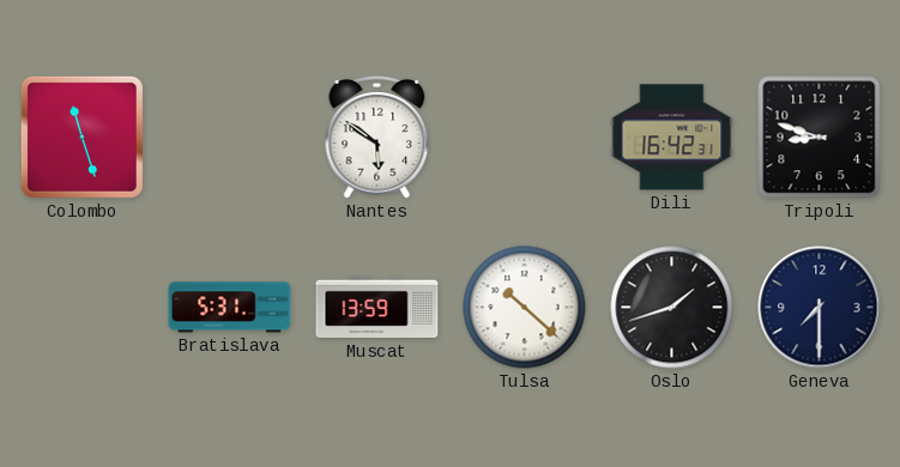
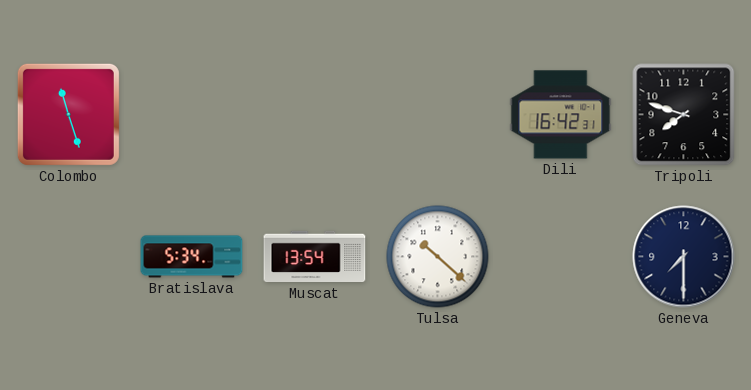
Nantes: 5:51 -> none
Tripoli: 8:48 -> 7:48
Bratislava: 5:31 -> 5:34
Muscat: 13:59 -> 13:54
Oslo: 1:42 -> none
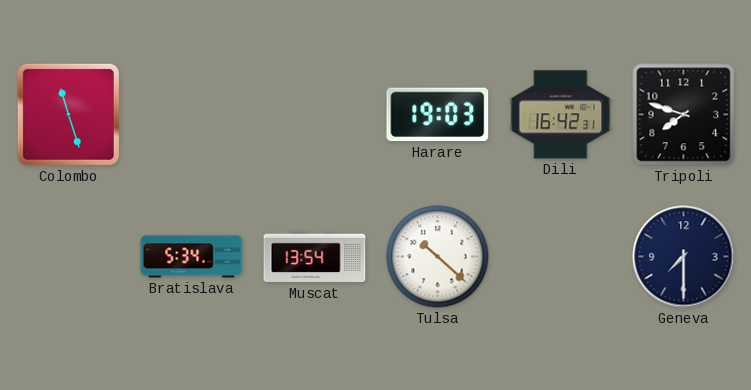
Harare: none -> 19:03
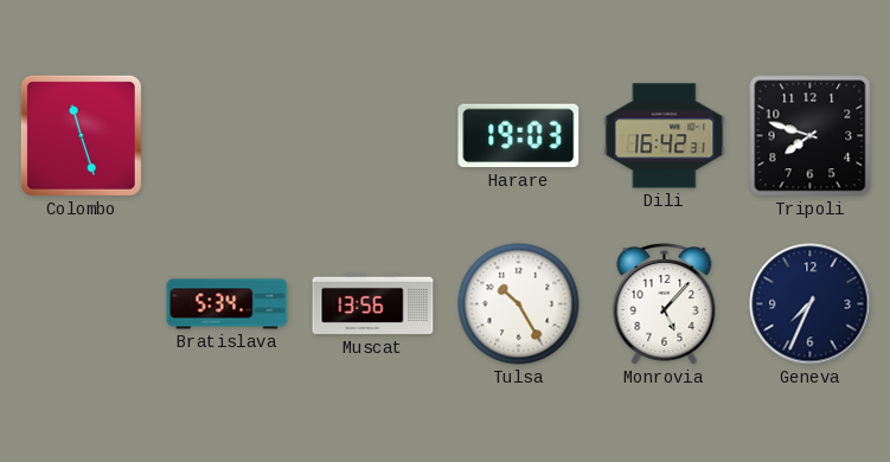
Muscat: 13:54 -> 13:56
Tulsa: 10:22 -> 10:25
Monrovia: none -> 5:07
Geneva: 7:30 -> 7:34
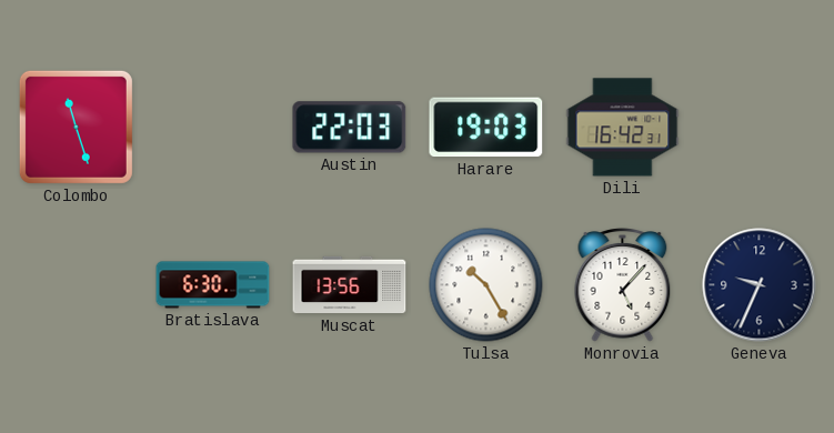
Austin: none -> 22:03
Tripoli: 7:48 -> none
Bratislava: 5:34 -> 6:30
Geneva: 7:34 -> 9:34
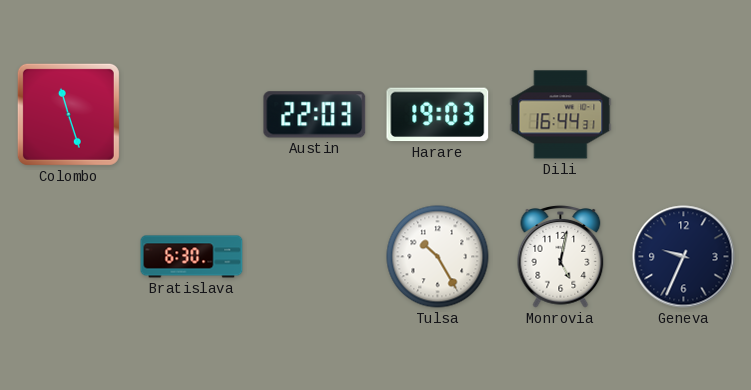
Dili: 16:42 -> 16:44
Muscat: 13:56 -> none
Monrovia: 5:07 -> 5:02
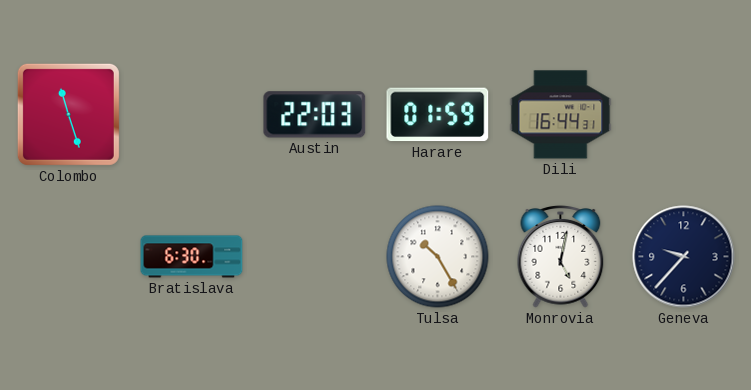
Harare: 19:03 -> 01:59
Geneva: 9:34 -> 9:37
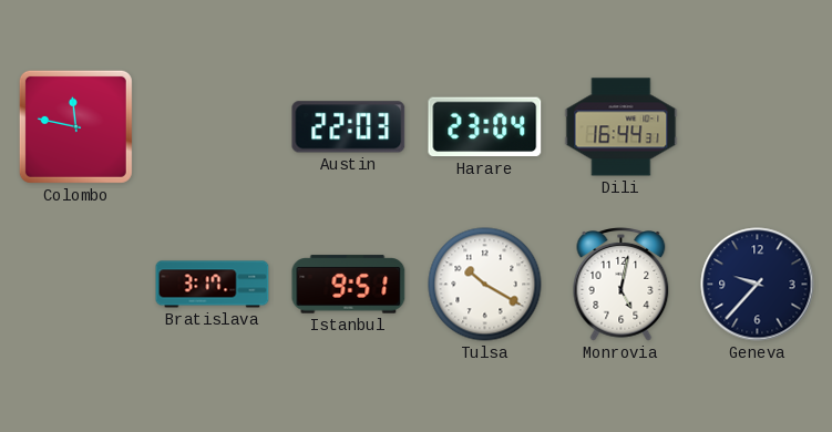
Colombo: 11:27 -> 11:47
Harare: 01:59 -> 23:04
Bratislava: 6:30 -> 3:17
Istanbul: none -> 9:51
Tulsa: 10:25 -> 10:20
